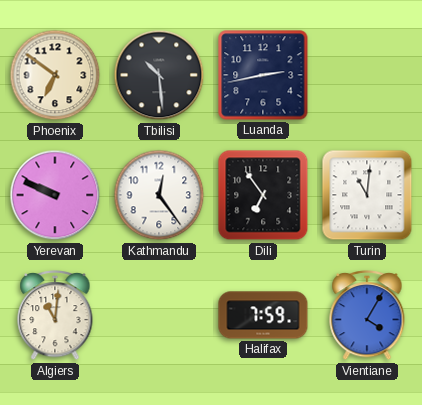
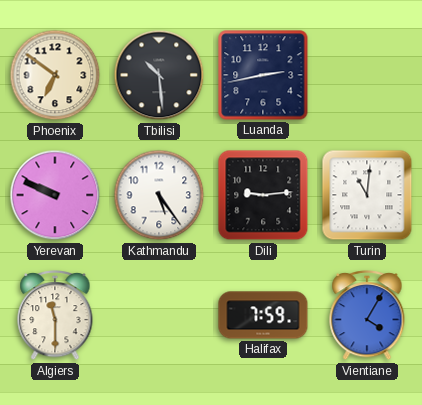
Kathmandu: 12:24 -> 5:24
Dili: 6:54 -> 9:14
Algiers: 11:01 -> 11:30
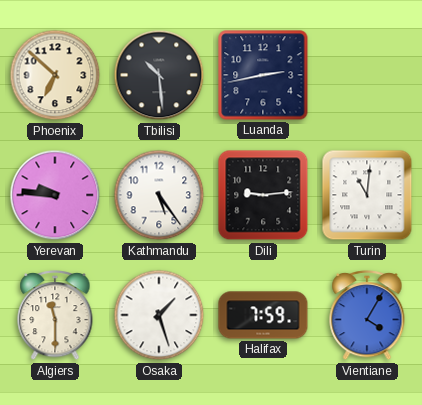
Phoenix: 6:51 -> 6:52
Yerevan: 9:49 -> 9:46
Osaka: none -> 1:27
